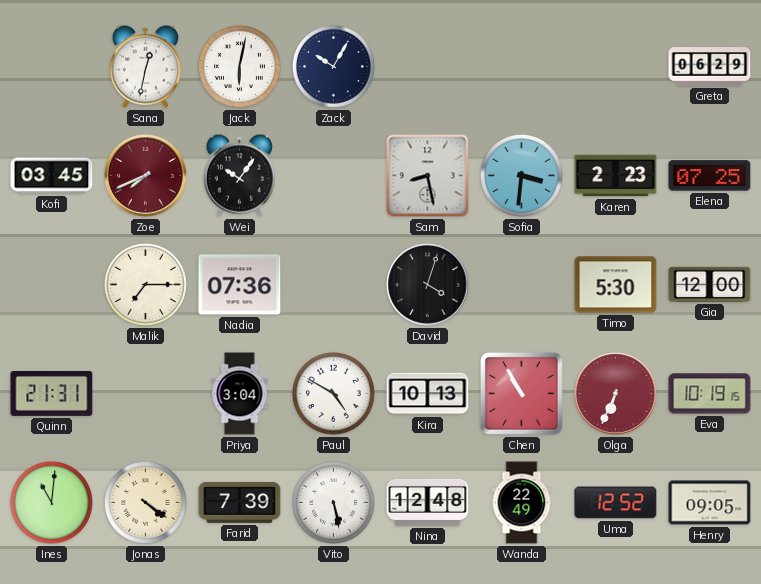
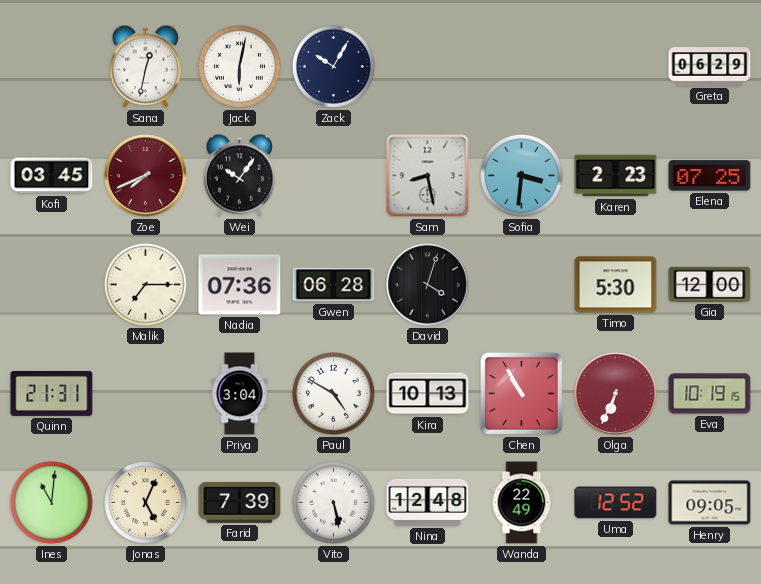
Gwen: none -> 06:28
Jonas: 4:21 -> 5:04
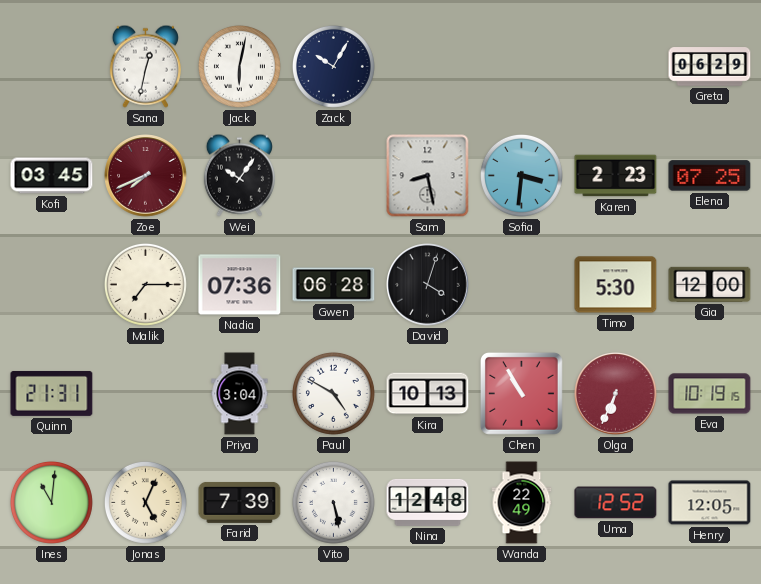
Henry: 09:05 -> 12:05
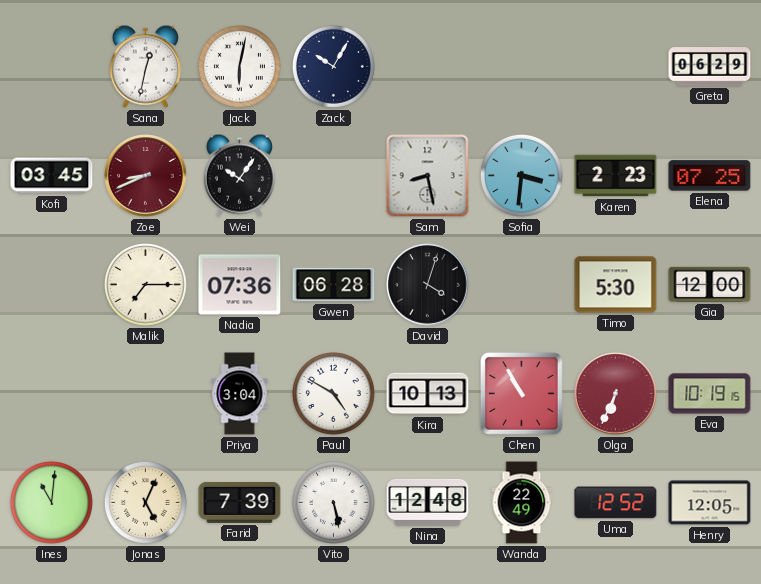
Zoe: 7:41 -> 8:41
Quinn: 21:31 -> none
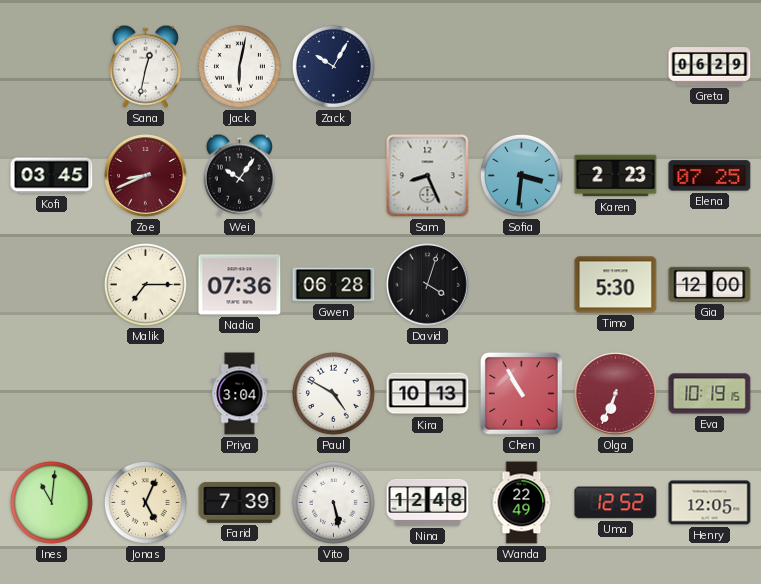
Sam: 8:28 -> 8:26
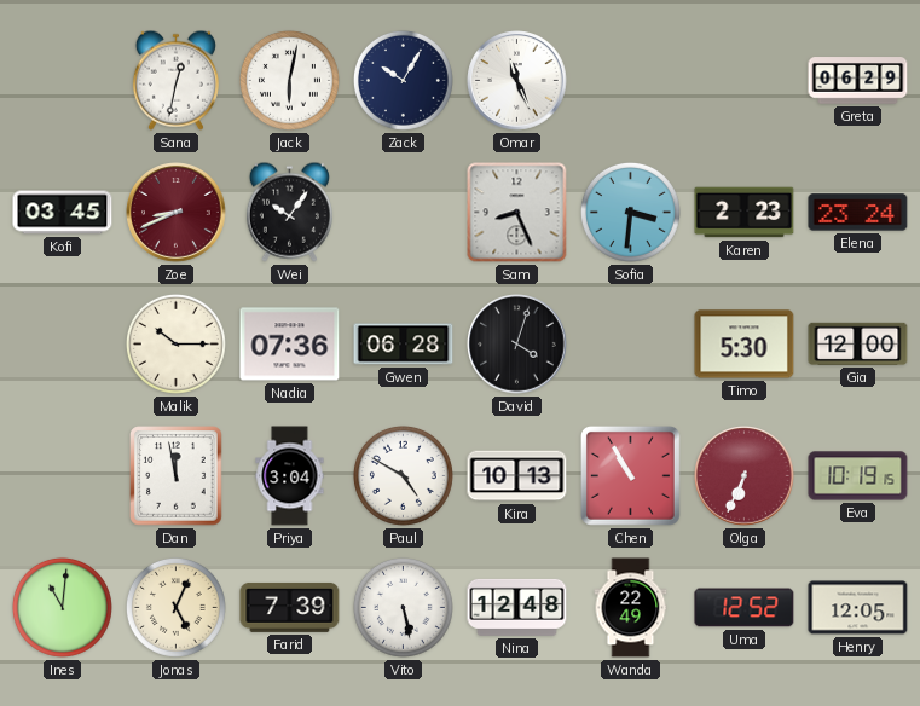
Omar: none -> 11:26
Elena: 07:25 -> 23:24
Malik: 7:15 -> 10:15
Dan: none -> 11:58
